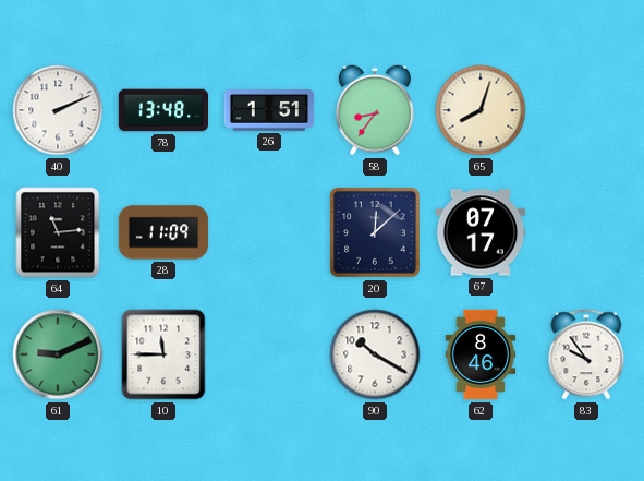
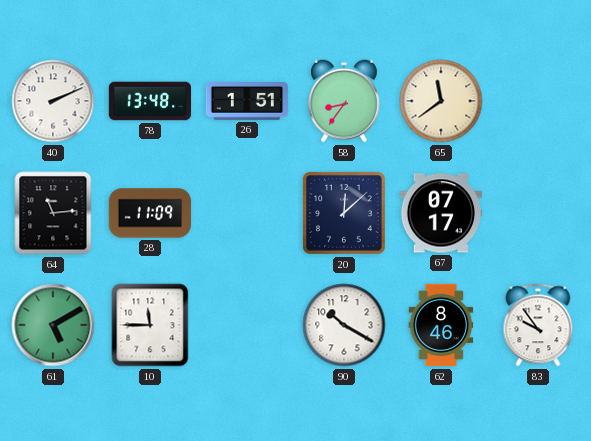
65: 8:03 -> 11:39
61: 9:11 -> 5:10
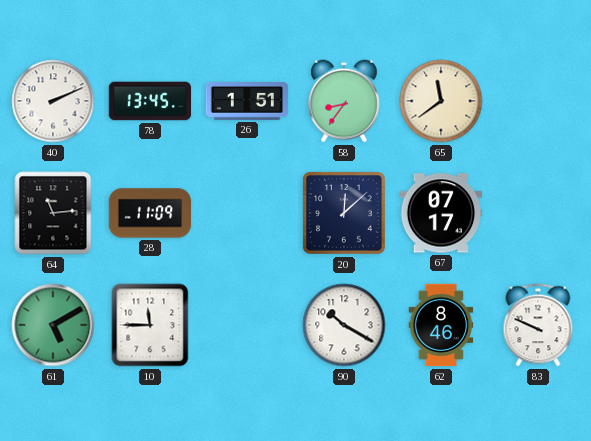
78: 13:48 -> 13:45
83: 9:54 -> 9:49
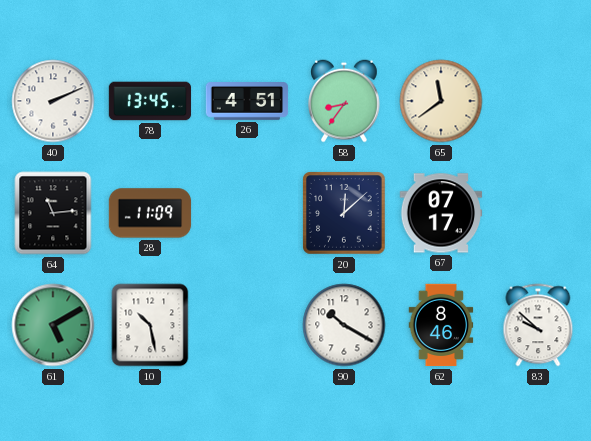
26: 1:51 -> 4:51
10: 11:45 -> 10:28
83: 9:49 -> 9:52
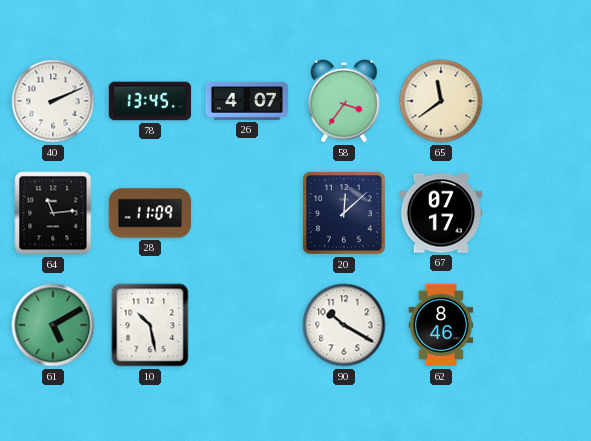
26: 4:51 -> 4:07
58: 8:36 -> 3:36
83: 9:52 -> none
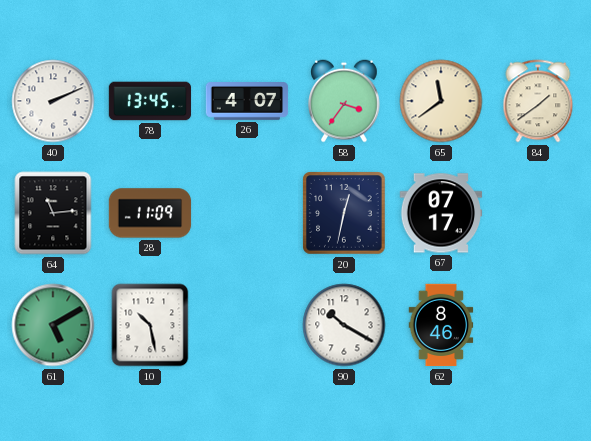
84: none -> 1:39
20: 12:08 -> 12:32
